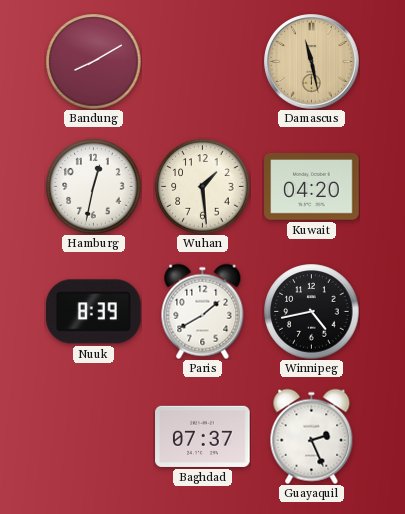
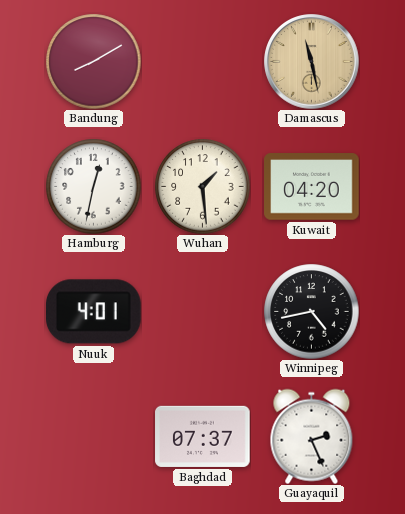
Nuuk: 8:39 -> 4:01
Paris: 1:40 -> none
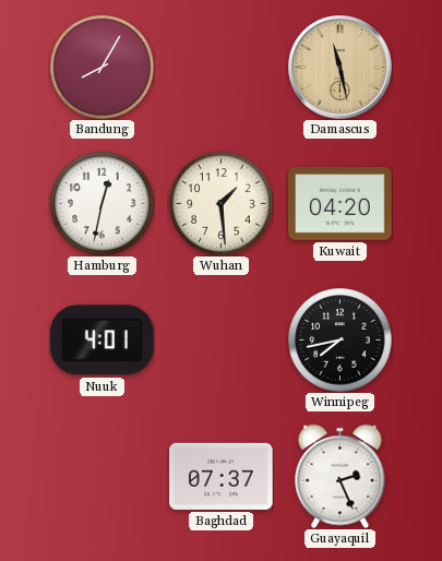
Bandung: 8:10 -> 8:05
Winnipeg: 4:43 -> 7:43
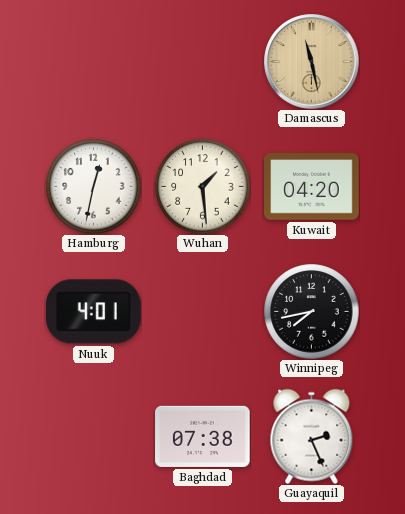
Bandung: 8:05 -> none
Baghdad: 07:37 -> 07:38
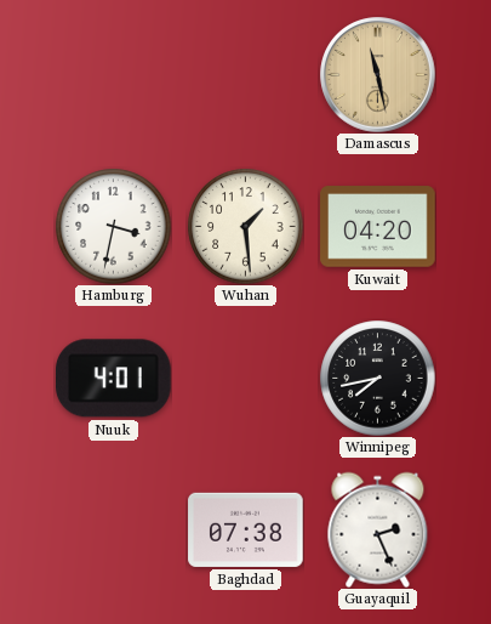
Hamburg: 12:32 -> 3:32
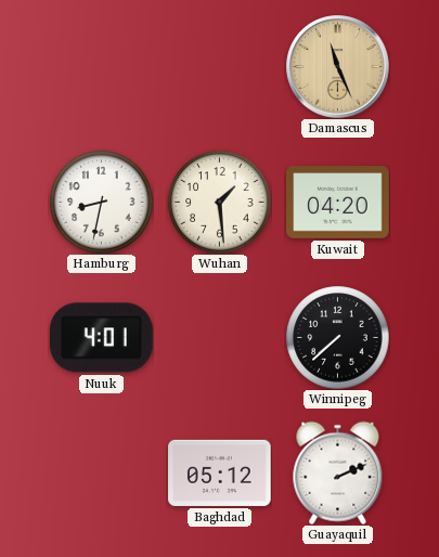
Damascus: 11:28 -> 11:26
Hamburg: 3:32 -> 8:32
Winnipeg: 7:43 -> 7:38
Baghdad: 07:38 -> 05:12
Guayaquil: 2:26 -> 2:11
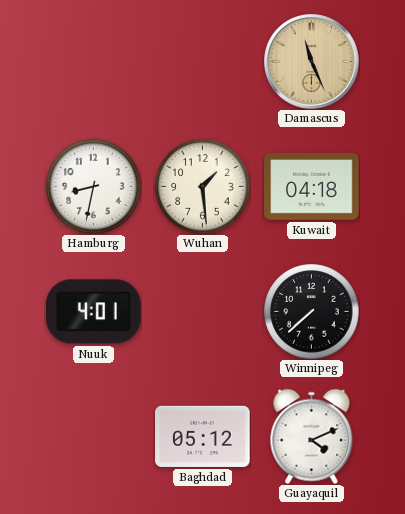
Kuwait: 04:20 -> 04:18
Guayaquil: 2:11 -> 4:11
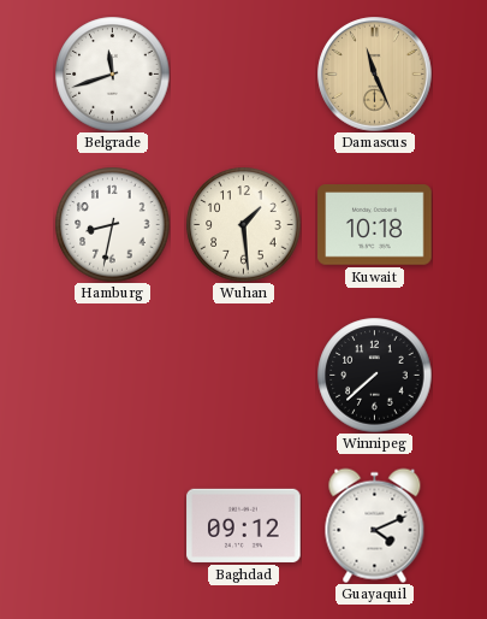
Belgrade: none -> 11:42
Kuwait: 04:18 -> 10:18
Nuuk: 4:01 -> none
Baghdad: 05:12 -> 09:12
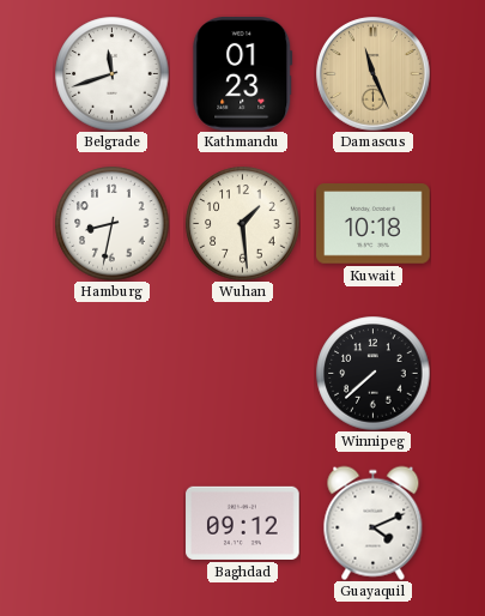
Kathmandu: none -> 01:23
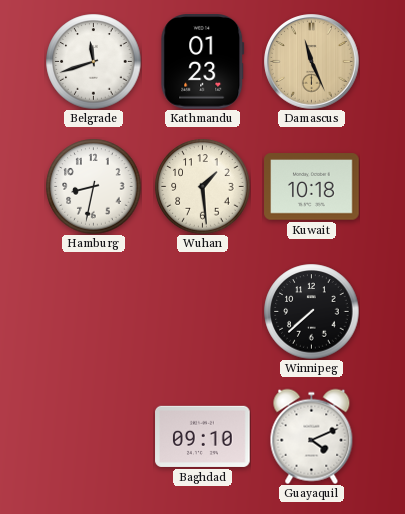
Baghdad: 09:12 -> 09:10
